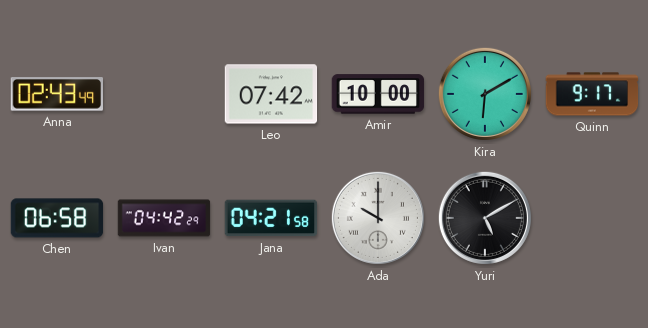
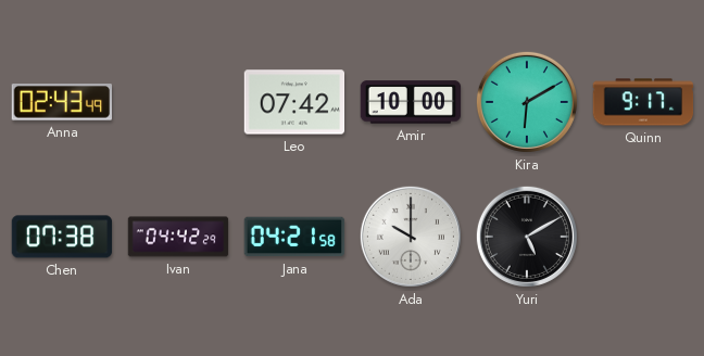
Chen: 06:58 -> 07:38
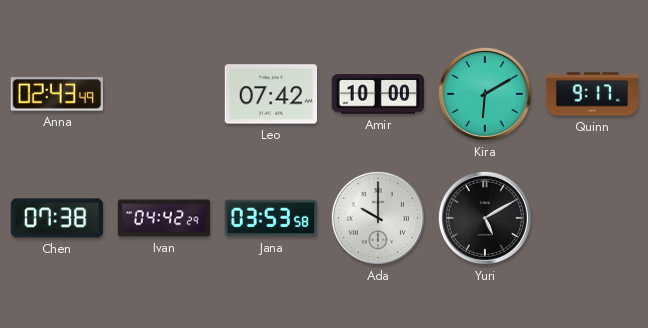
Jana: 04:21 -> 03:53
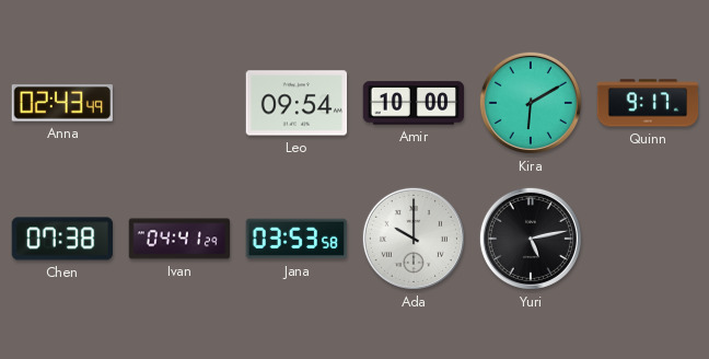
Leo: 07:42 -> 09:54
Ivan: 04:42 -> 04:41
Yuri: 5:10 -> 5:13
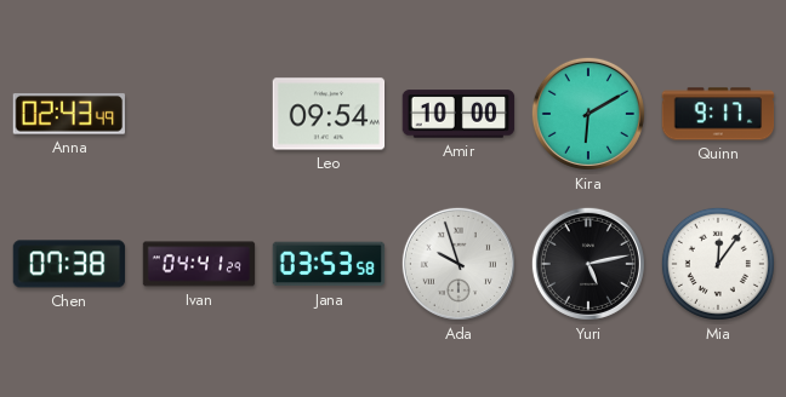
Ada: 10:00 -> 9:57
Mia: none -> 12:06
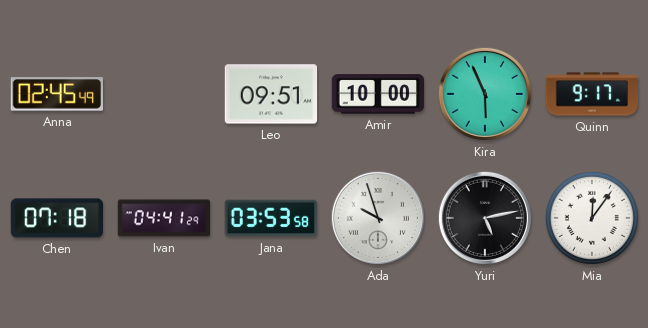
Anna: 02:43 -> 02:45
Leo: 09:54 -> 09:51
Kira: 6:10 -> 5:56
Chen: 07:38 -> 07:18
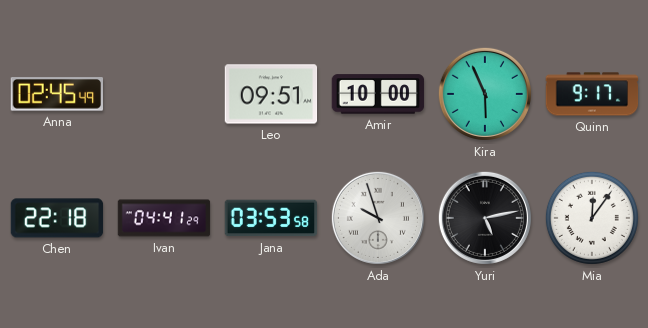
Chen: 07:18 -> 22:18
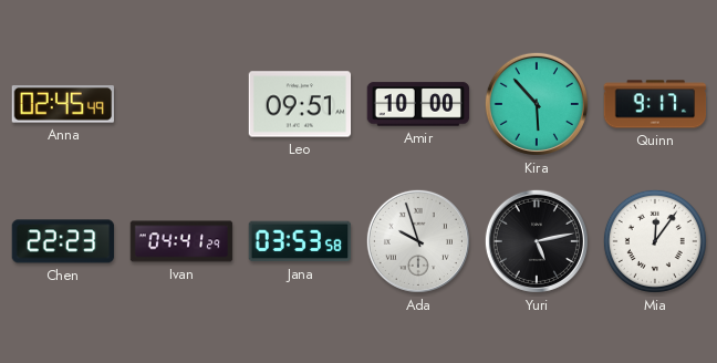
Kira: 5:56 -> 5:53
Chen: 22:18 -> 22:23
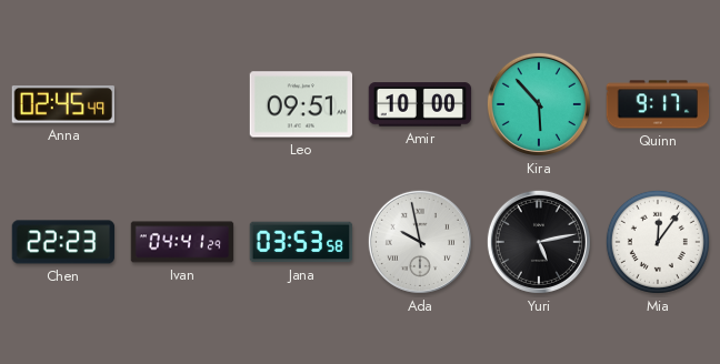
Ada: 9:57 -> 9:58
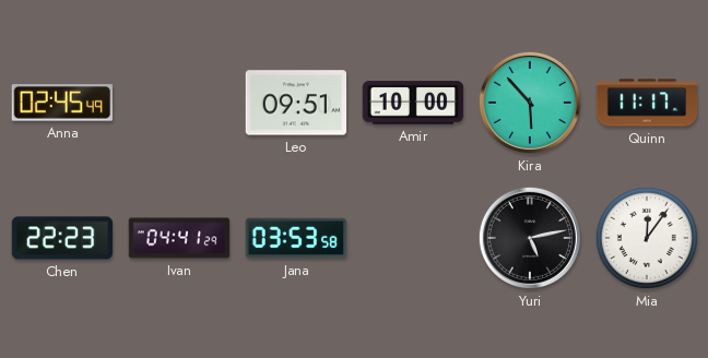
Quinn: 9:17 -> 11:17
Ada: 9:58 -> none
